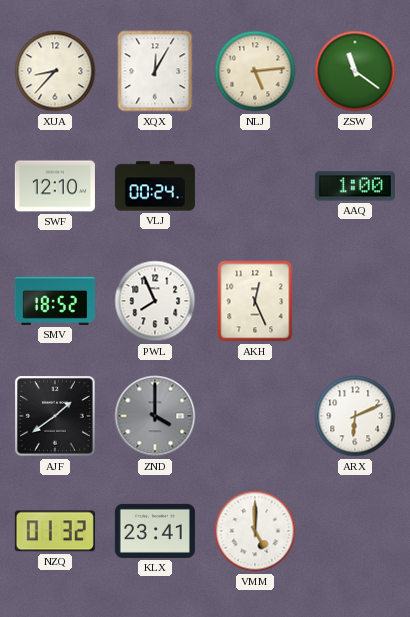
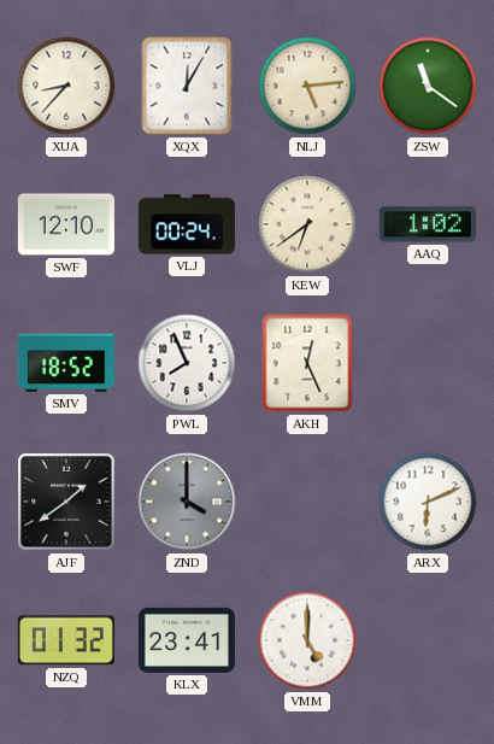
KEW: none -> 6:39
AAQ: 1:00 -> 1:02
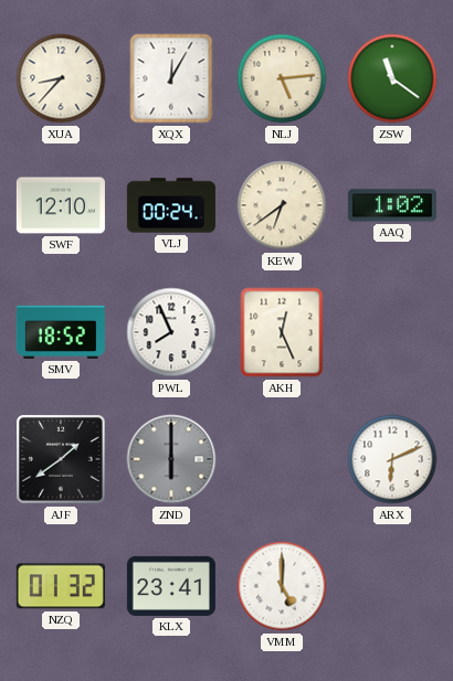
ZND: 4:00 -> 6:00
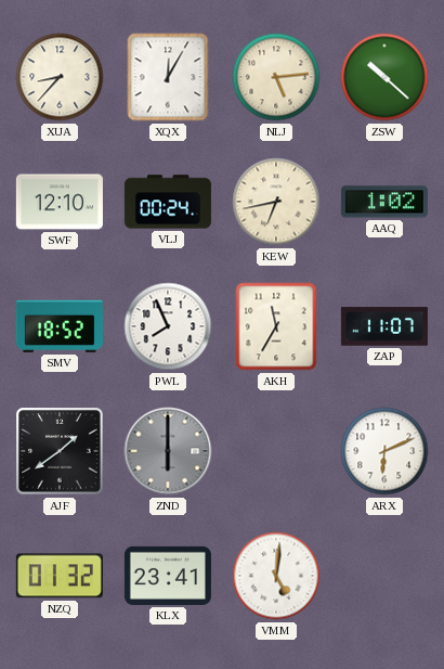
ZSW: 11:21 -> 10:22
KEW: 6:39 -> 6:43
AKH: 12:26 -> 11:35
ZAP: none -> 11:07
VMM: 5:00 -> 5:01
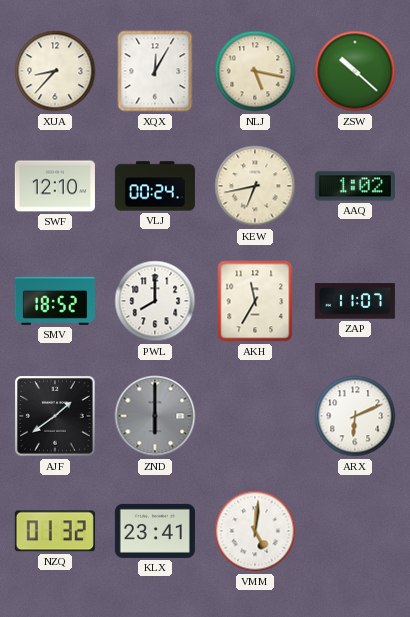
NLJ: 5:14 -> 5:17
PWL: 7:56 -> 8:00
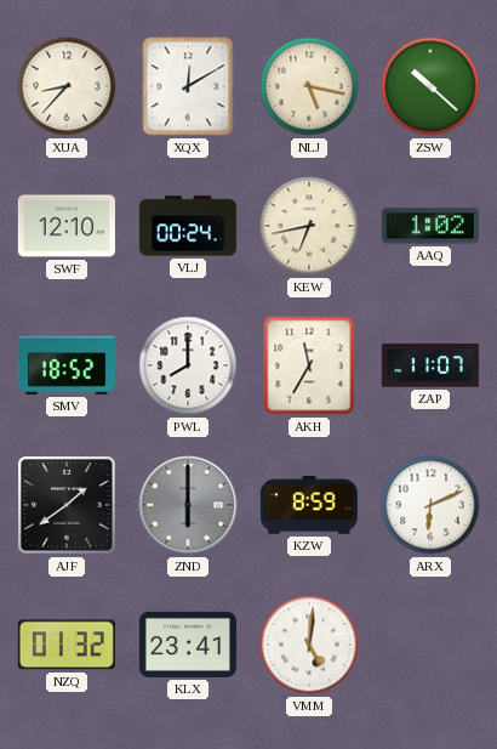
XQX: 12:05 -> 12:10
KZW: none -> 8:59
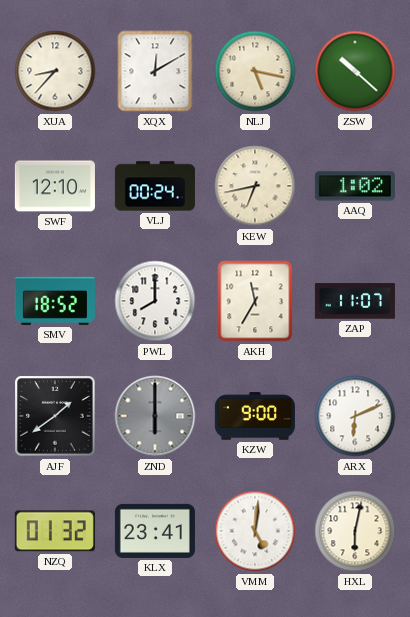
KZW: 8:59 -> 9:00
HXL: none -> 6:02
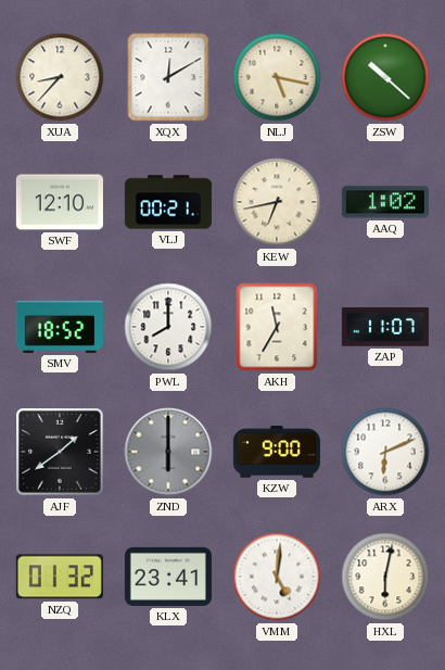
VLJ: 00:24 -> 00:21
